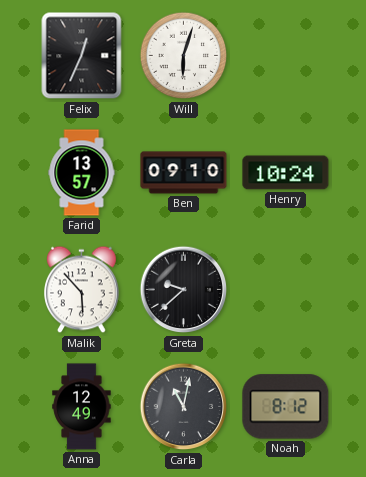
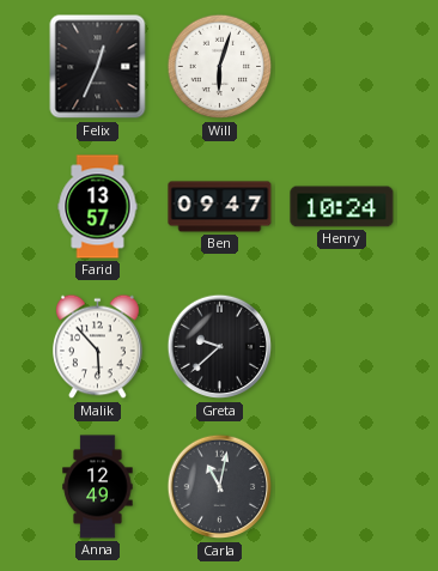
Ben: 09:10 -> 09:47
Noah: 8:12 -> none
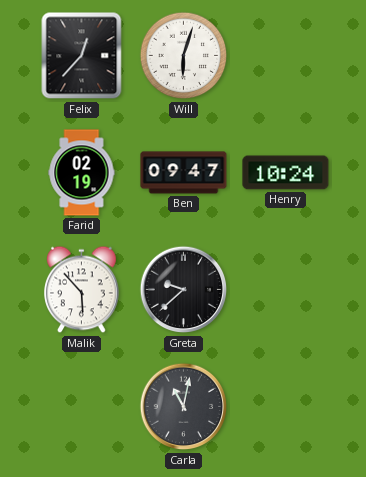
Felix: 12:34 -> 12:37
Farid: 13:57 -> 02:19
Anna: 12:49 -> none
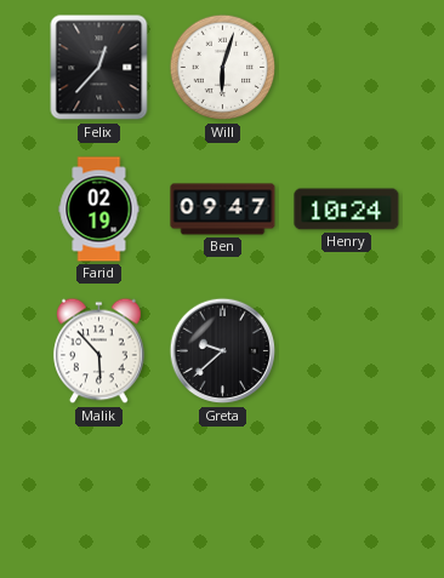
Carla: 11:02 -> none
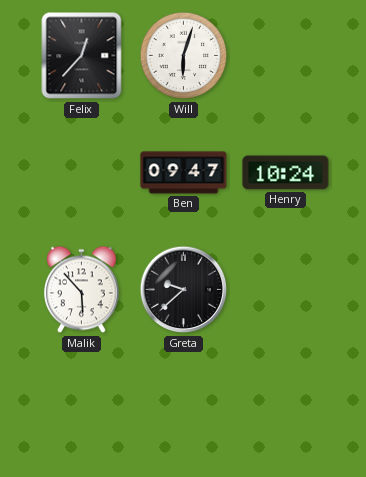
Farid: 02:19 -> none
